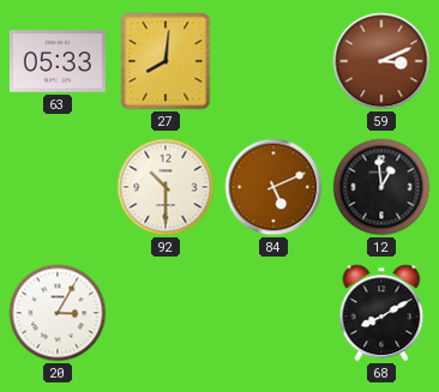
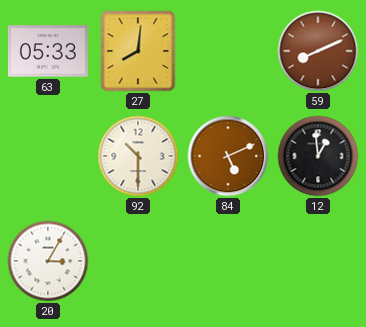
59: 3:11 -> 8:11
68: 8:10 -> none
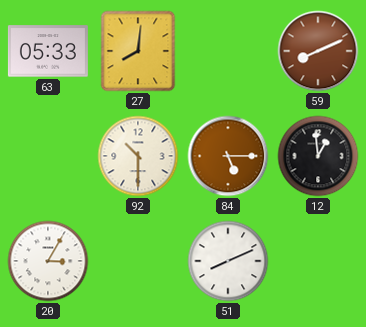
84: 5:11 -> 5:15
51: none -> 8:11
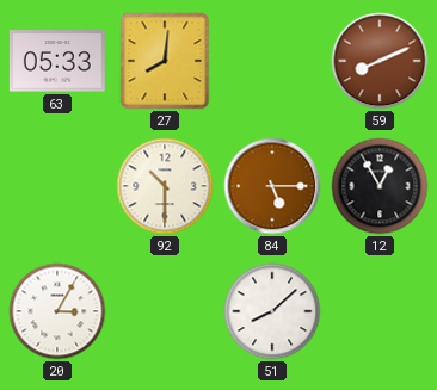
12: 12:59 -> 12:55
51: 8:11 -> 8:08
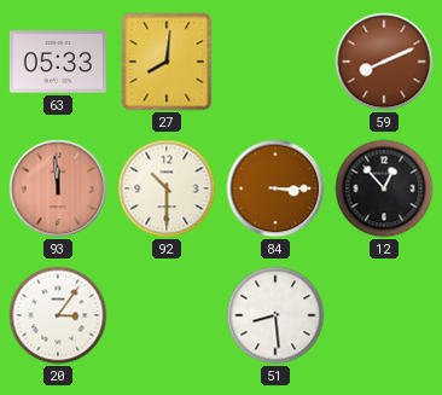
93: none -> 11:59
84: 5:15 -> 3:15
12: 12:55 -> 12:53
20: 3:05 -> 3:06
51: 8:08 -> 8:29
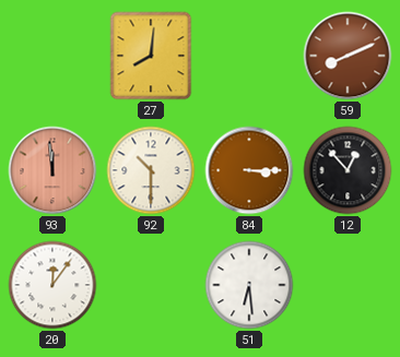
63: 05:33 -> none
20: 3:06 -> 12:06
51: 8:29 -> 6:29
